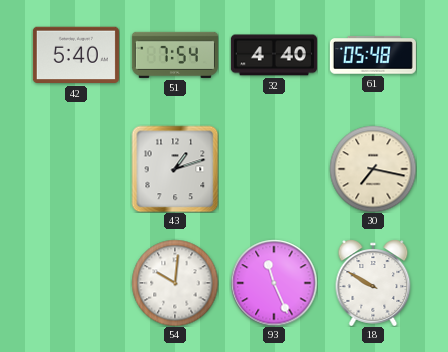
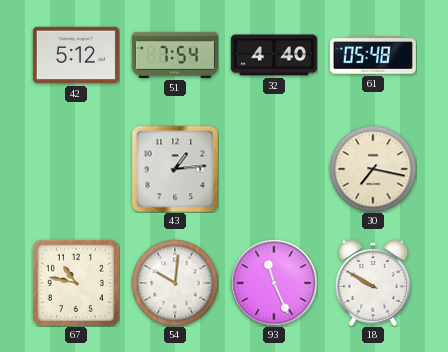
42: 5:40 -> 5:12
43: 1:12 -> 1:14
67: none -> 10:47
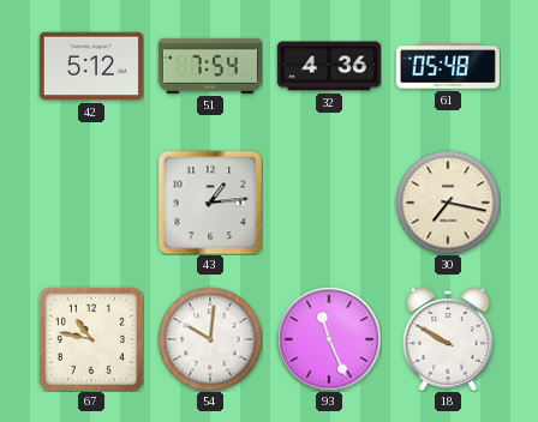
32: 4:40 -> 4:36
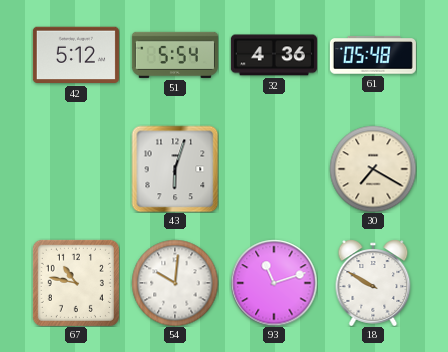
51: 7:54 -> 5:54
43: 1:14 -> 6:03
30: 7:17 -> 7:20
93: 11:26 -> 11:12
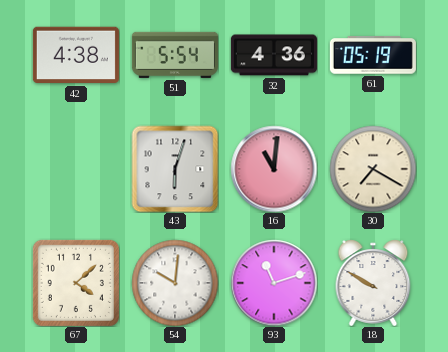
42: 5:12 -> 4:38
61: 05:48 -> 05:19
16: none -> 11:01
67: 10:47 -> 4:08
